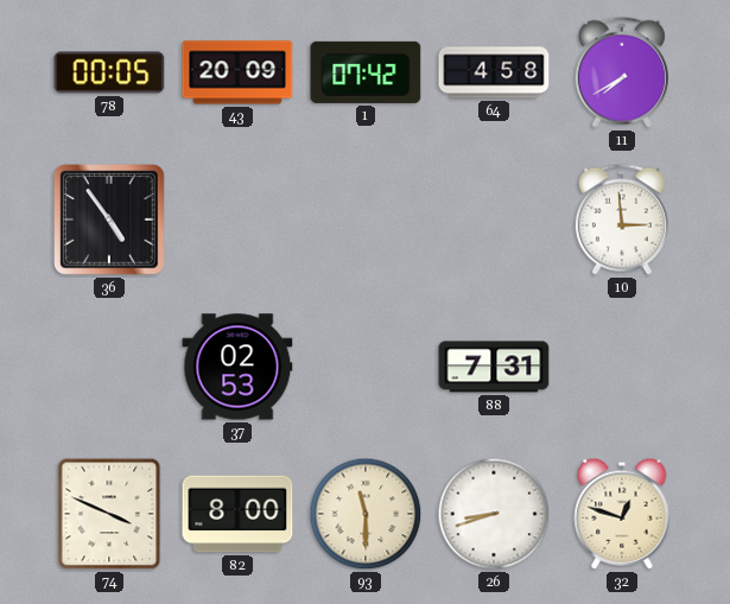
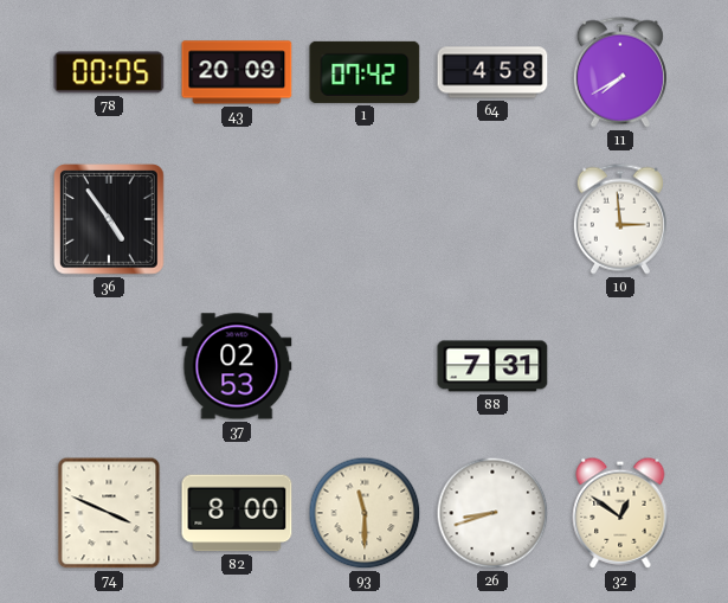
32: 12:48 -> 12:51
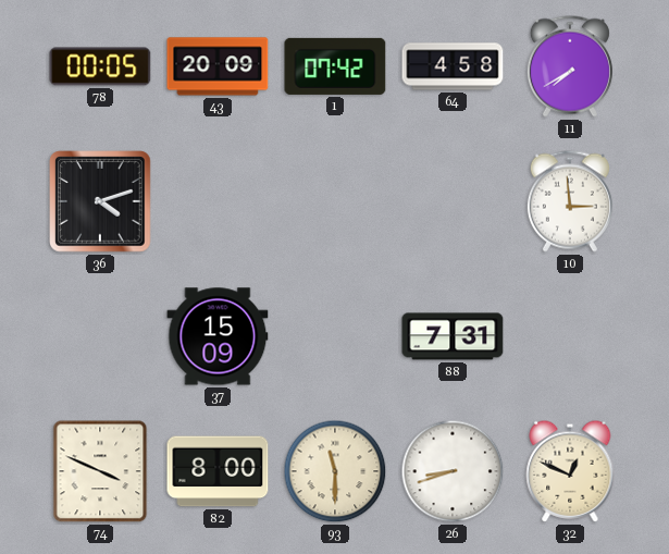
36: 4:54 -> 4:12
37: 02:53 -> 15:09
32: 12:51 -> 12:49
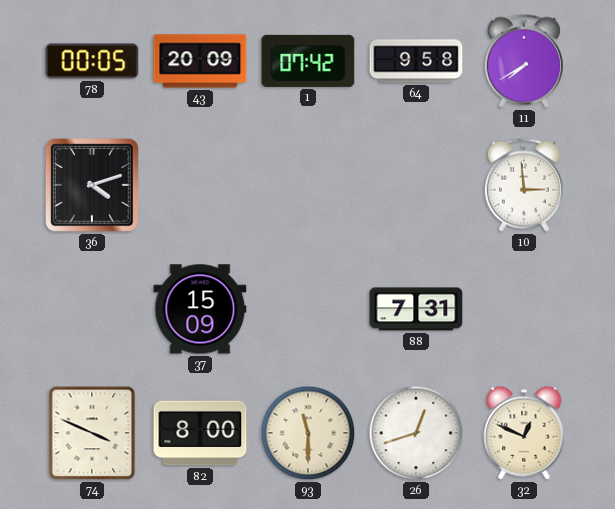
64: 4:58 -> 9:58
26: 8:42 -> 12:42
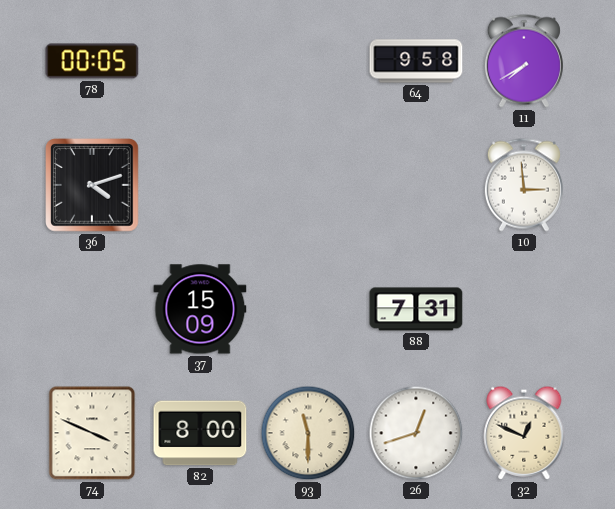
43: 20:09 -> none
1: 07:42 -> none
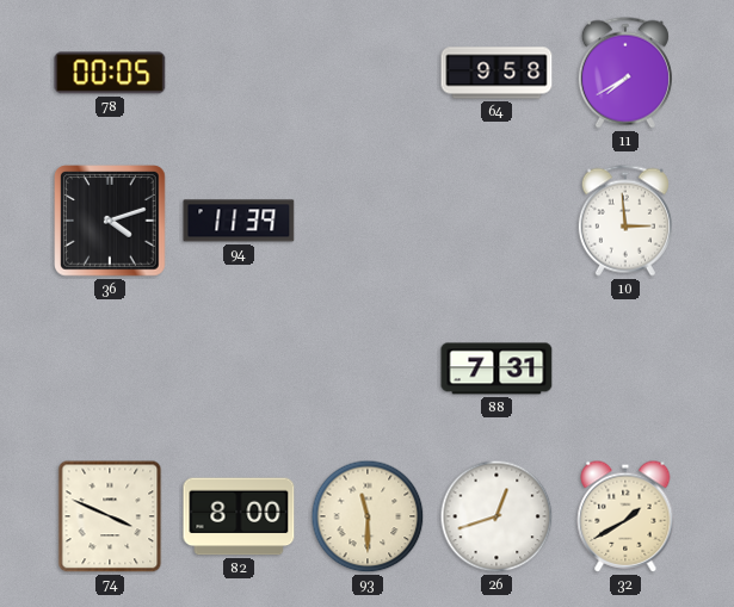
94: none -> 11:39
37: 15:09 -> none
32: 12:49 -> 1:40
